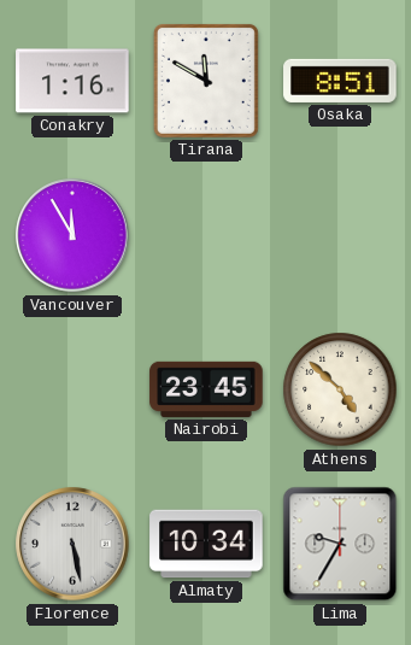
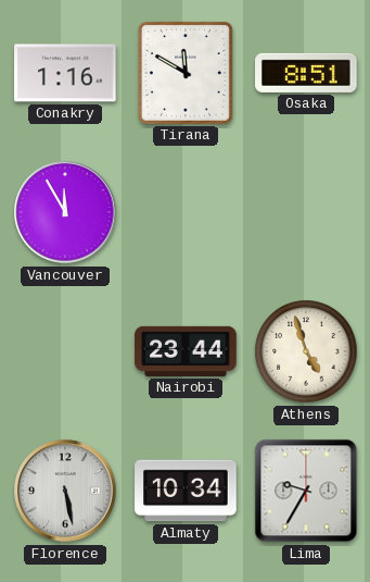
Nairobi: 23:45 -> 23:44
Athens: 4:52 -> 4:57
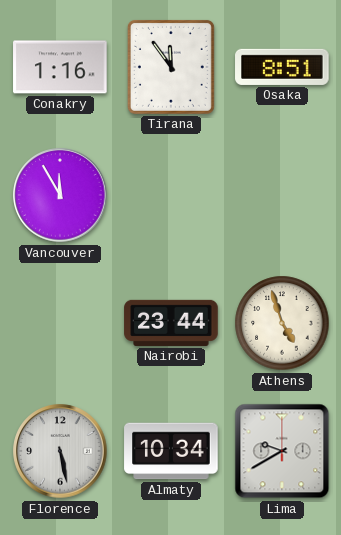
Tirana: 11:50 -> 11:54
Lima: 9:35 -> 9:40
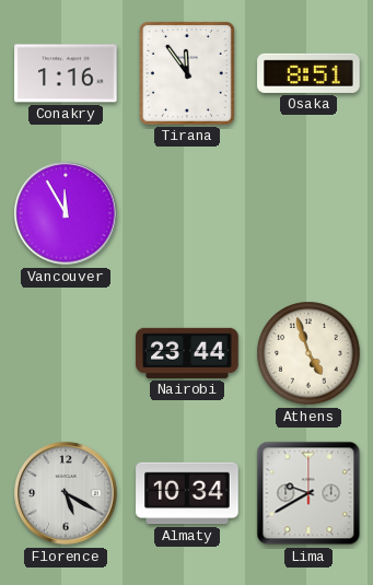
Florence: 5:28 -> 5:20
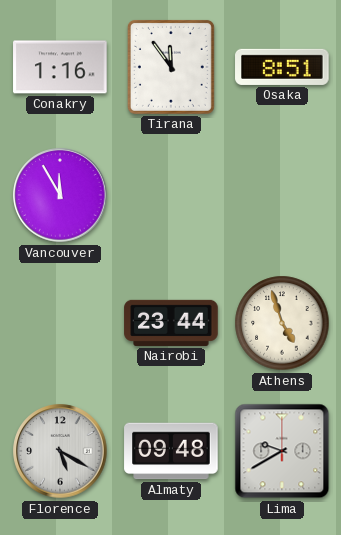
Almaty: 10:34 -> 09:48
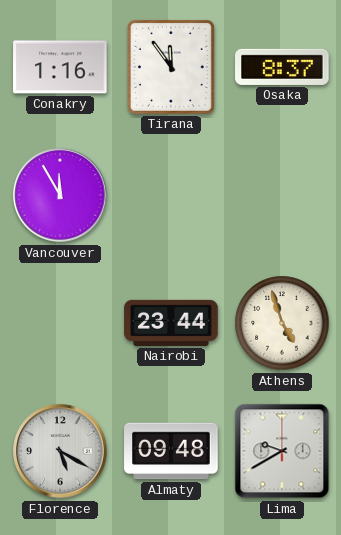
Osaka: 8:51 -> 8:37
